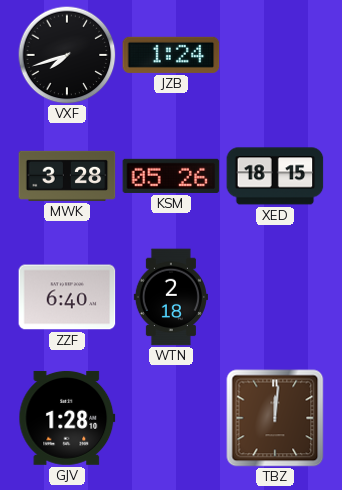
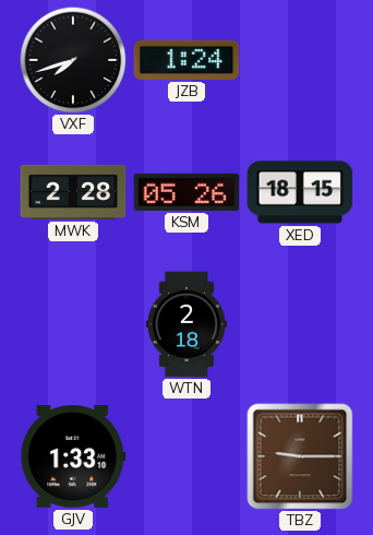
MWK: 3:28 -> 2:28
ZZF: 6:40 -> none
GJV: 1:28 -> 1:33
TBZ: 12:01 -> 9:15
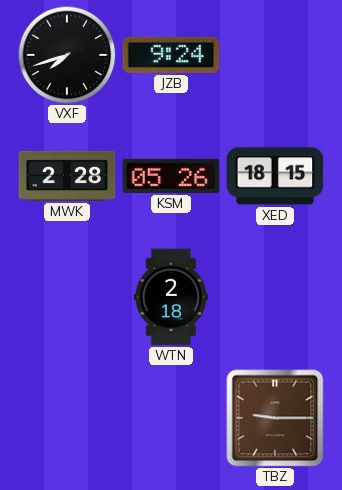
JZB: 1:24 -> 9:24
GJV: 1:33 -> none
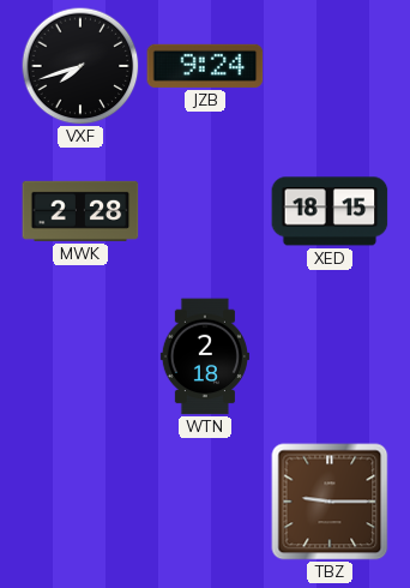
KSM: 05:26 -> none
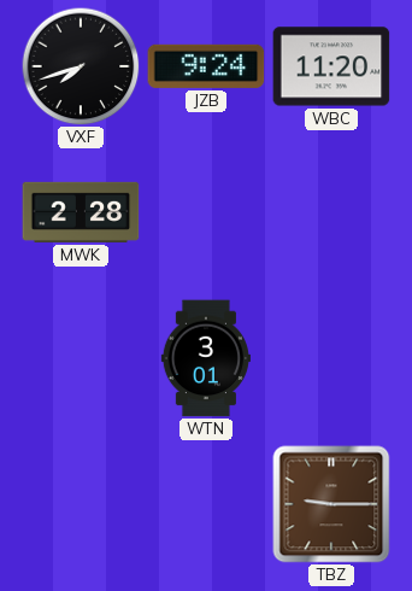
WBC: none -> 11:20
XED: 18:15 -> none
WTN: 2:18 -> 3:01
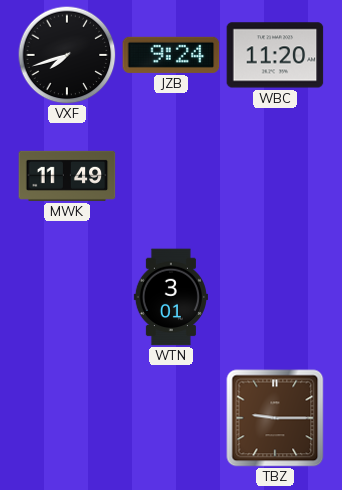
MWK: 2:28 -> 11:49
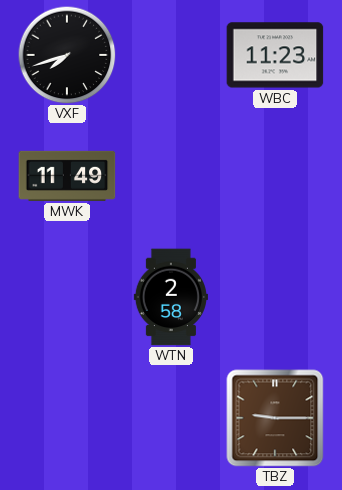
JZB: 9:24 -> none
WBC: 11:20 -> 11:23
WTN: 3:01 -> 2:58
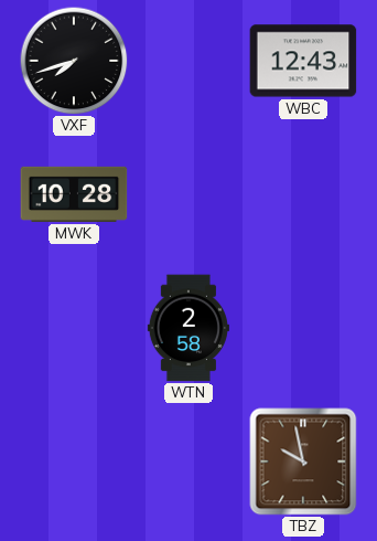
WBC: 11:23 -> 12:43
MWK: 11:49 -> 10:28
TBZ: 9:15 -> 9:58
